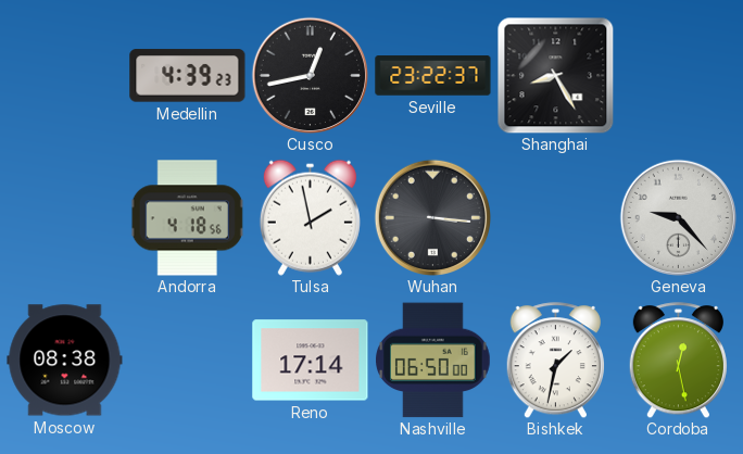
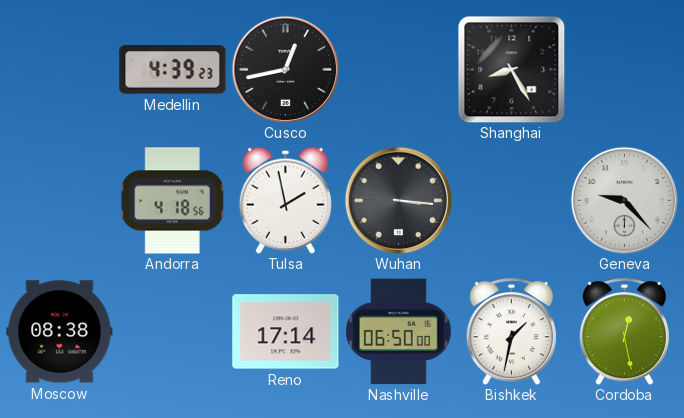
Seville: 23:22 -> none
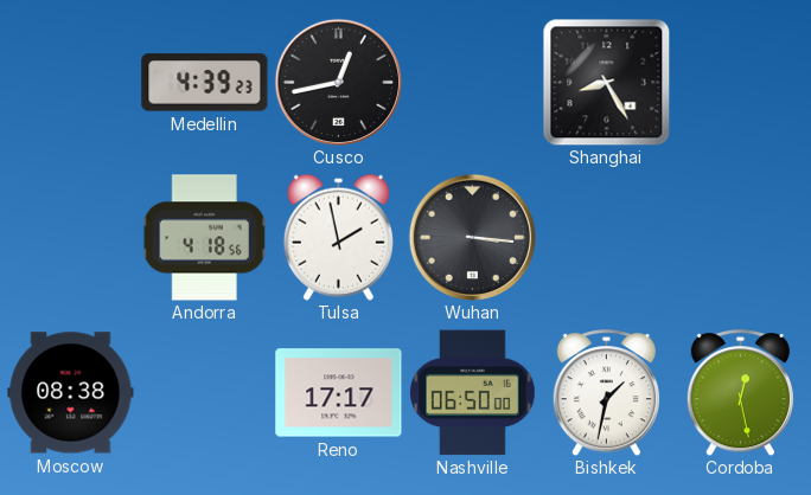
Geneva: 9:23 -> none
Reno: 17:14 -> 17:17
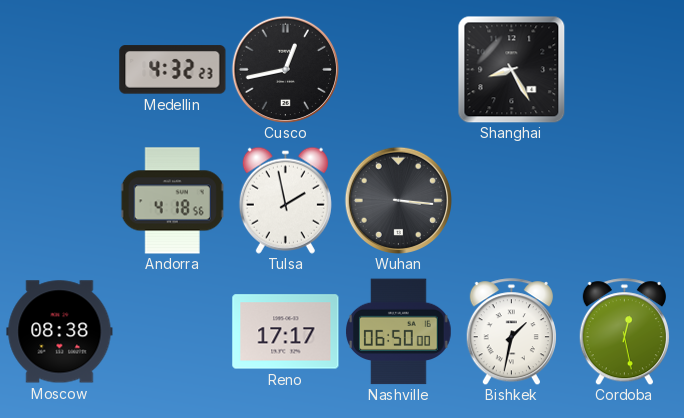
Medellin: 4:39 -> 4:32
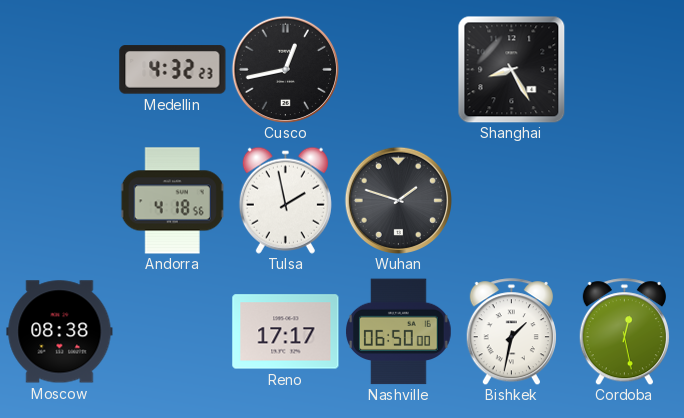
Wuhan: 3:16 -> 1:48
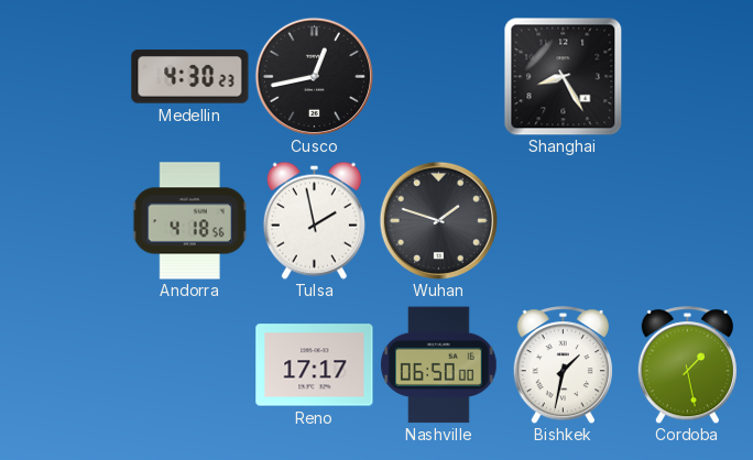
Medellin: 4:32 -> 4:30
Moscow: 08:38 -> none
Cordoba: 12:28 -> 1:28
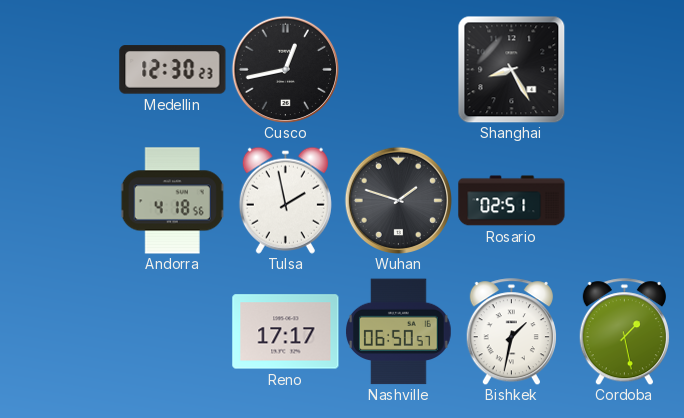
Medellin: 4:30 -> 12:30
Rosario: none -> 02:51
Nashville: 06:50:00 -> 06:50:57
